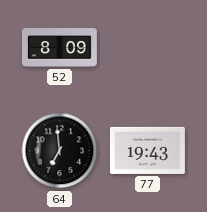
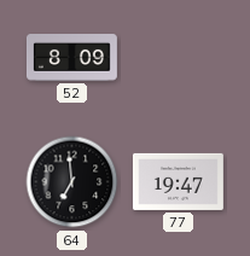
77: 19:43 -> 19:47
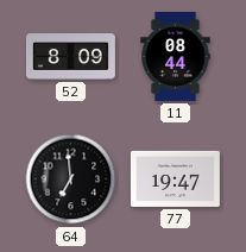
11: none -> 08:44
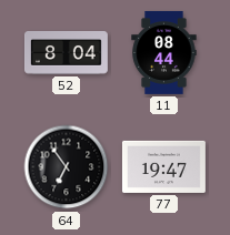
52: 8:09 -> 8:04
64: 6:59 -> 6:54
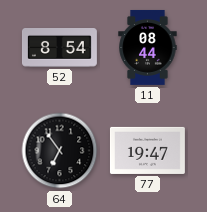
52: 8:04 -> 8:54
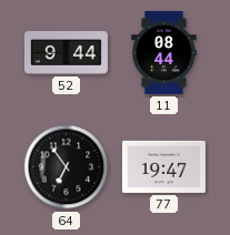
52: 8:54 -> 9:44
